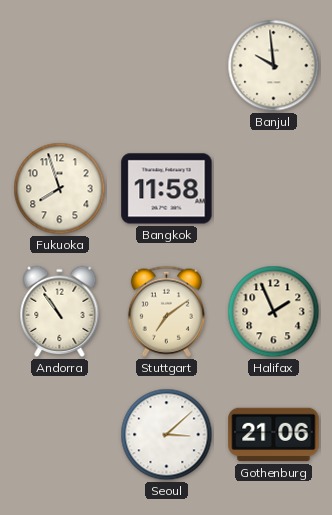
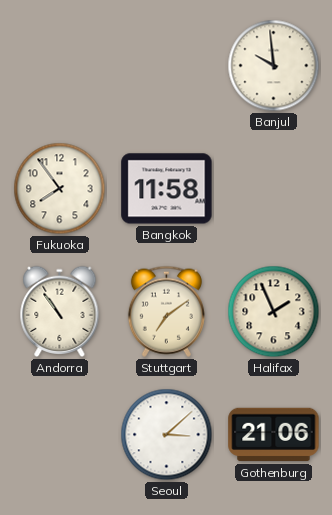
Fukuoka: 7:57 -> 7:54
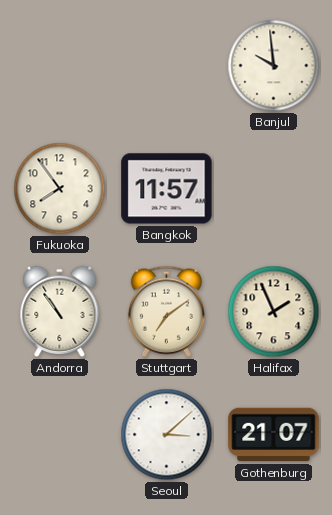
Bangkok: 11:58 -> 11:57
Gothenburg: 21:06 -> 21:07
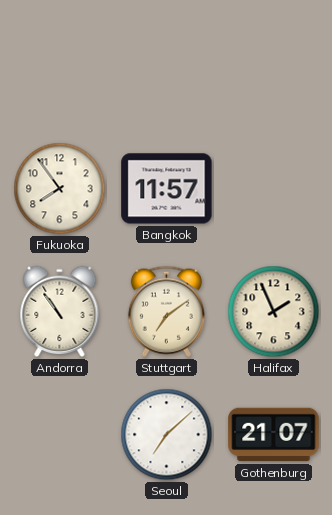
Banjul: 9:59 -> none
Seoul: 3:08 -> 7:08
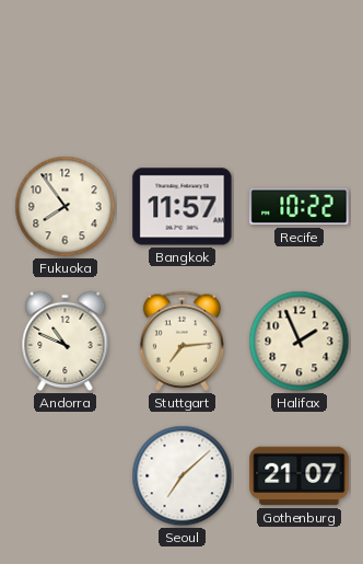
Recife: none -> 10:22
Andorra: 10:54 -> 10:49
Stuttgart: 7:09 -> 7:14
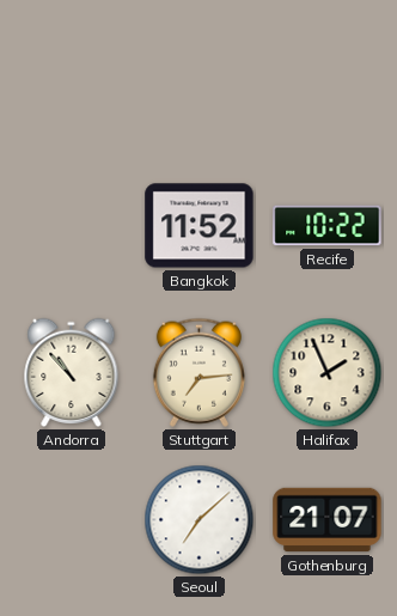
Fukuoka: 7:54 -> none
Bangkok: 11:57 -> 11:52
Andorra: 10:49 -> 10:53
